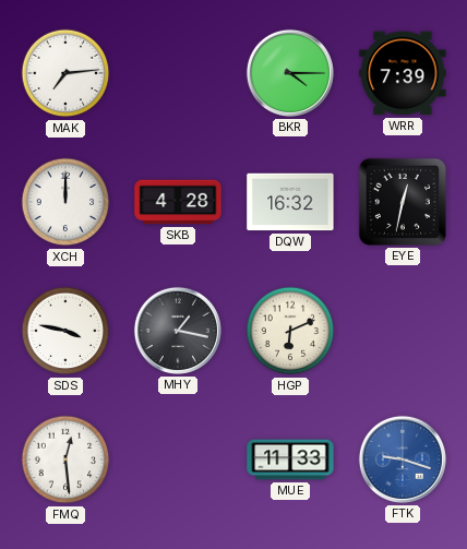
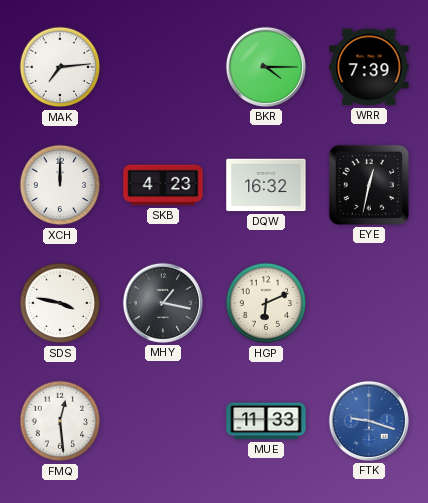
SKB: 4:28 -> 4:23
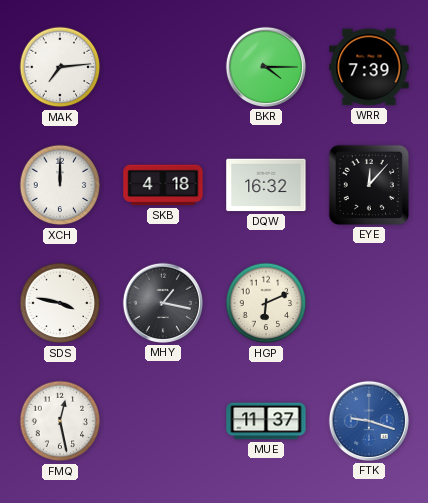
SKB: 4:23 -> 4:18
EYE: 12:32 -> 12:07
FMQ: 12:29 -> 12:28
MUE: 11:33 -> 11:37
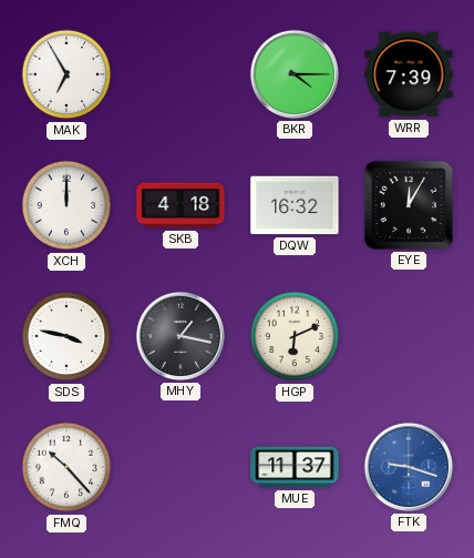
MAK: 7:14 -> 6:55
EYE: 12:07 -> 12:05
FMQ: 12:28 -> 10:23
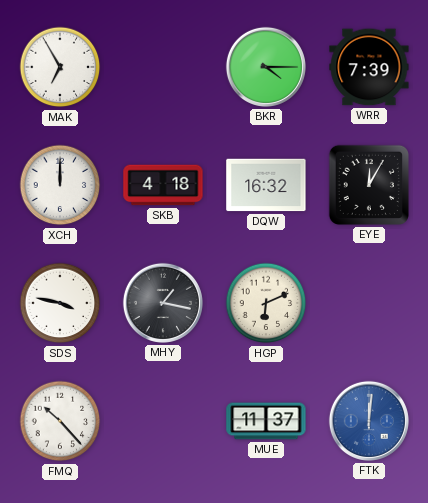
FTK: 9:18 -> 12:01
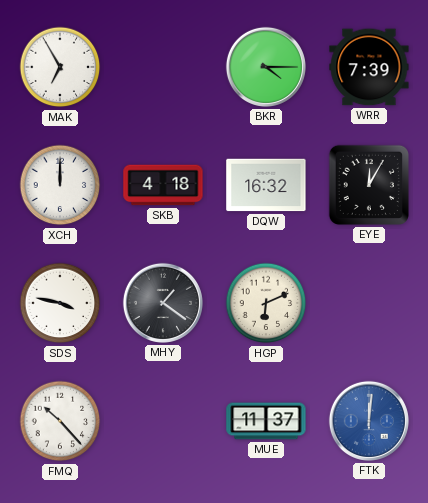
MHY: 1:17 -> 1:21
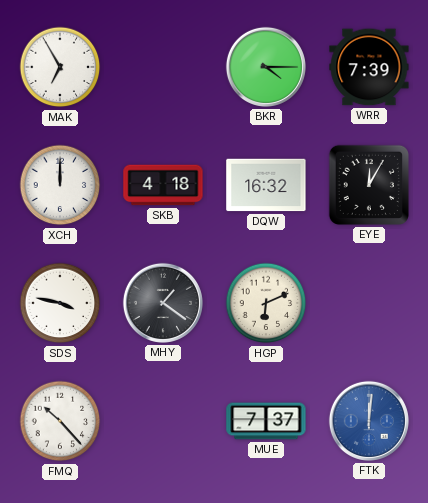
MUE: 11:37 -> 7:37
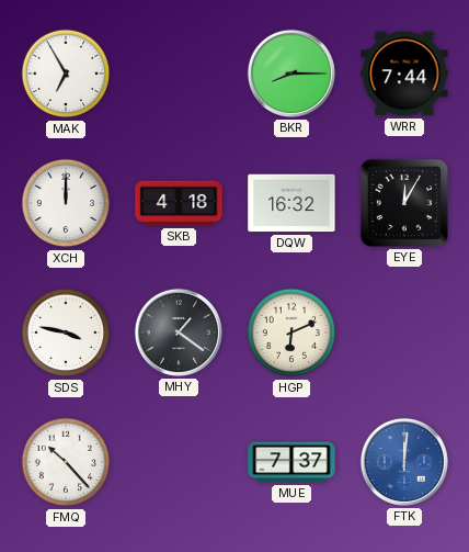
BKR: 4:15 -> 8:15
WRR: 7:39 -> 7:44
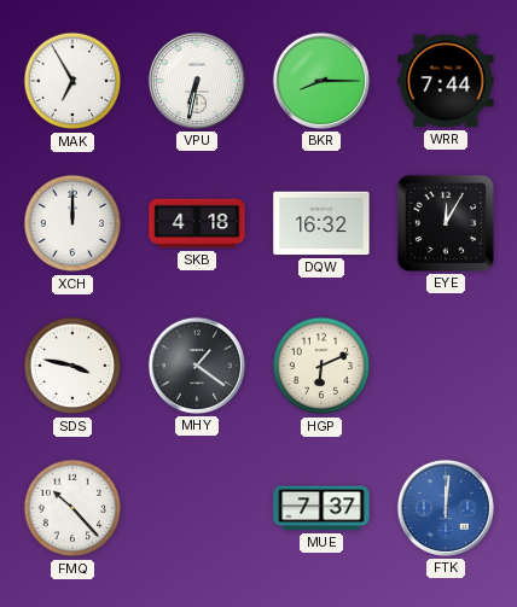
VPU: none -> 6:32
